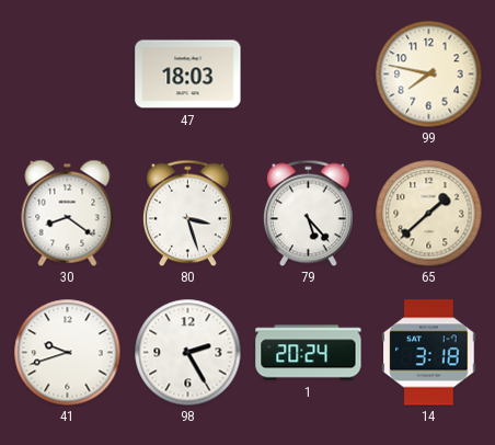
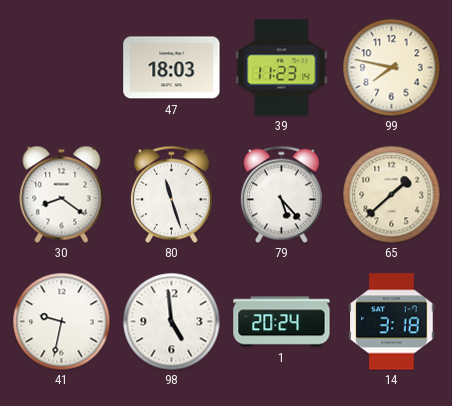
39: none -> 11:23
80: 3:27 -> 11:27
41: 9:42 -> 9:32
98: 2:25 -> 4:59
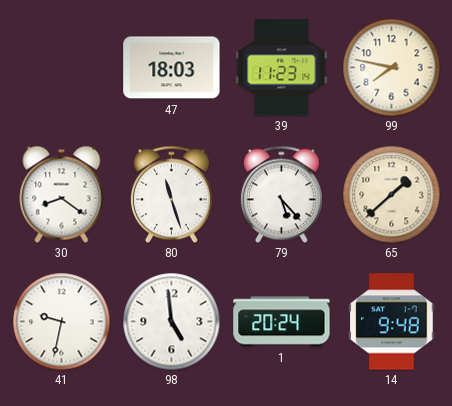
14: 3:18 -> 9:48
